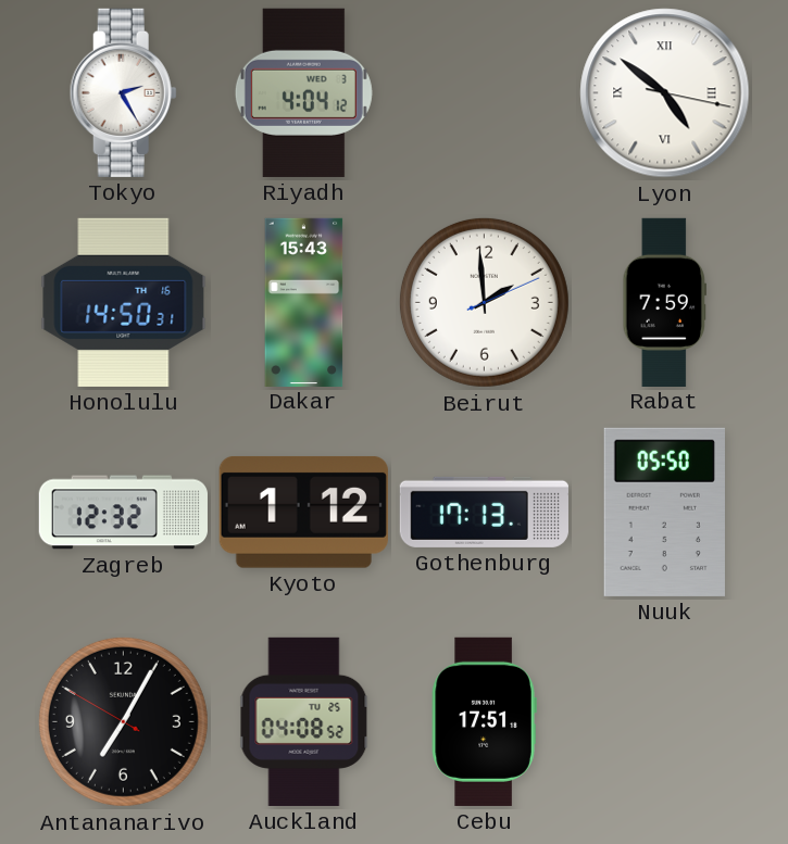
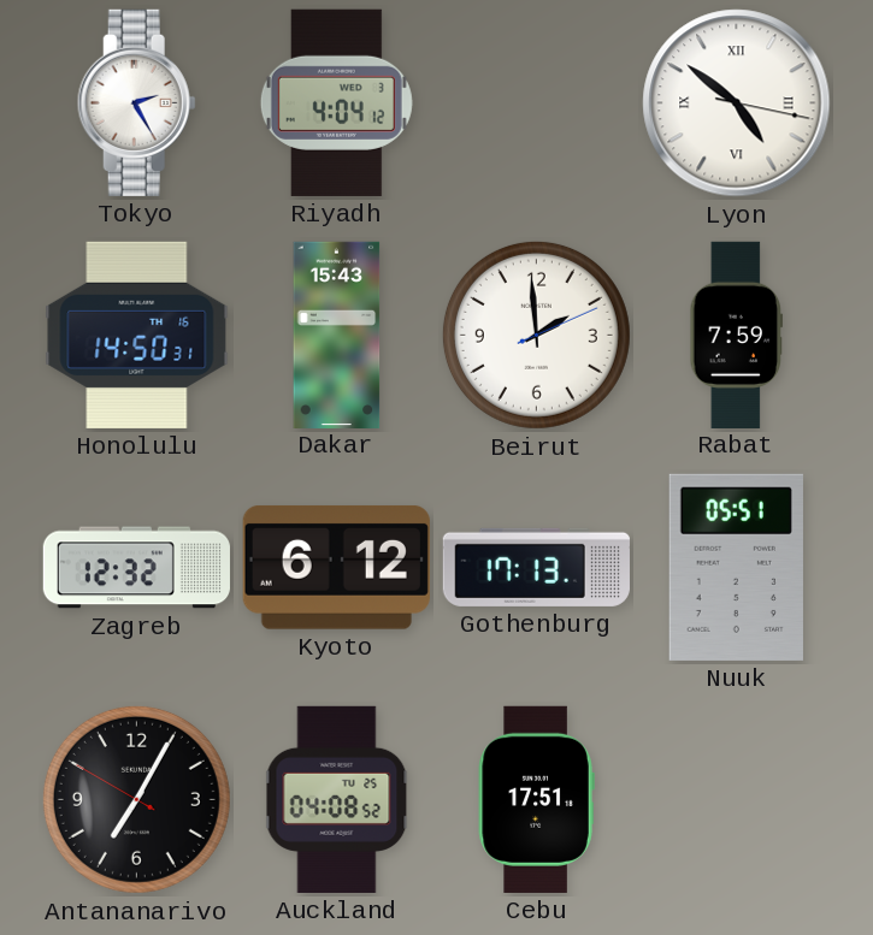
Kyoto: 1:12 -> 6:12
Nuuk: 05:50 -> 05:51
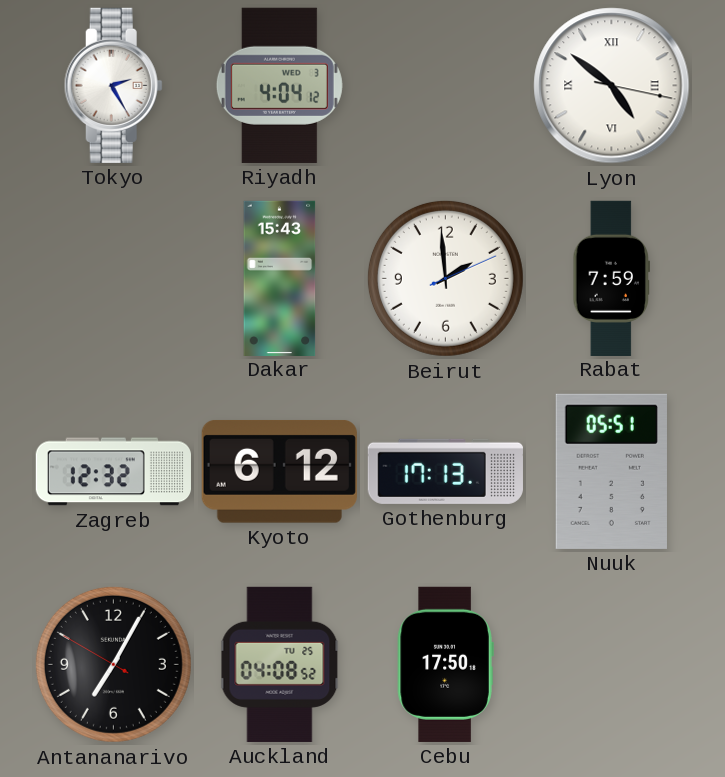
Honolulu: 14:50 -> none
Cebu: 17:51 -> 17:50
